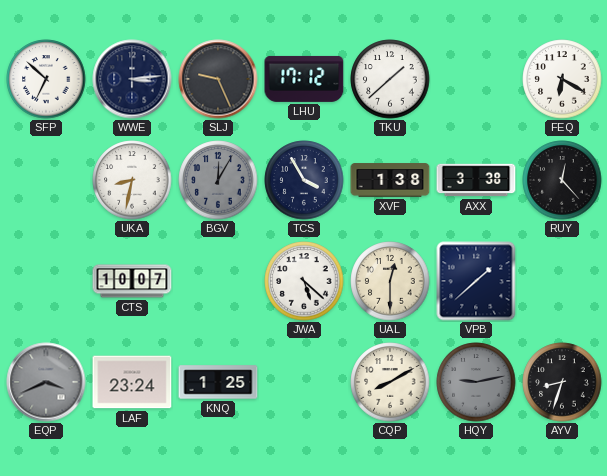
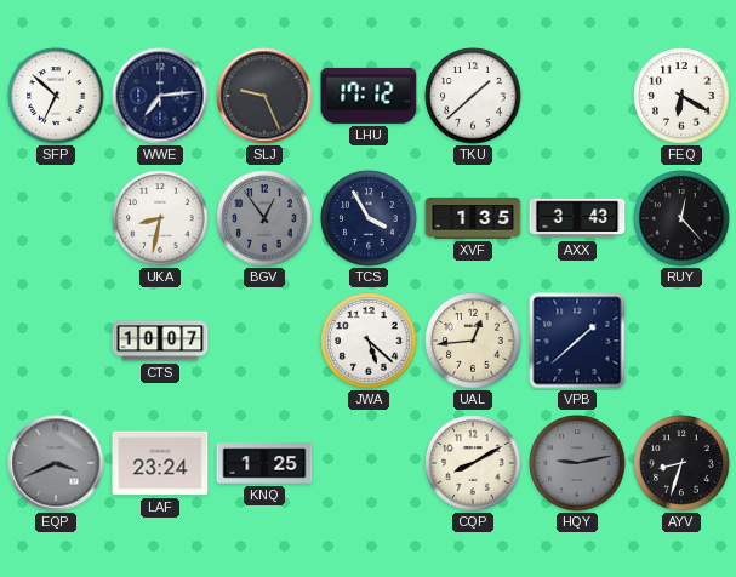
WWE: 3:14 -> 7:14
BGV: 12:05 -> 12:54
XVF: 1:38 -> 1:35
AXX: 3:38 -> 3:43
UAL: 12:30 -> 12:44
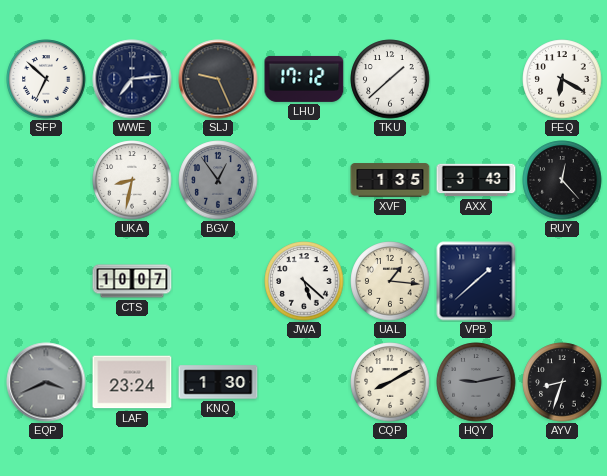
TCS: 3:55 -> none
UAL: 12:44 -> 1:16
KNQ: 1:25 -> 1:30
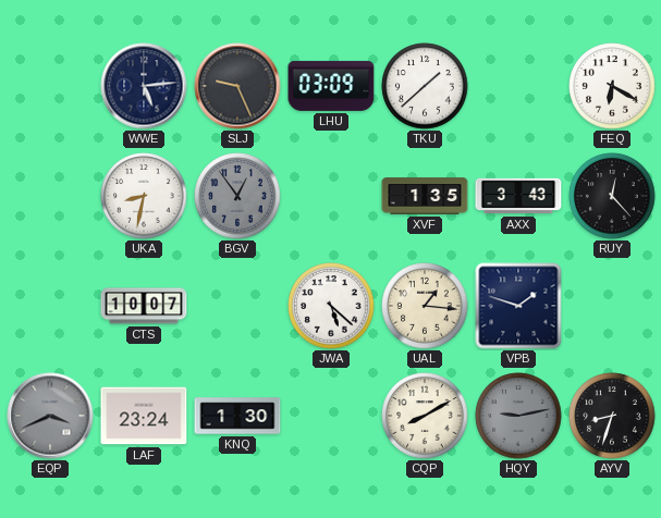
SFP: 6:52 -> none
WWE: 7:14 -> 5:14
LHU: 17:12 -> 03:09
VPB: 1:38 -> 1:48
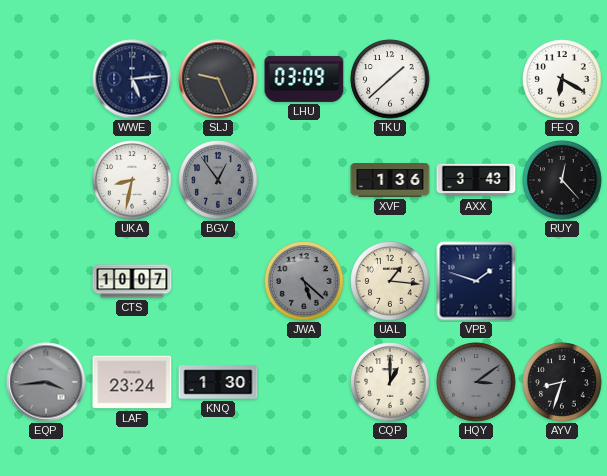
XVF: 1:35 -> 1:36
JWA dial: white -> grey
EQP: 3:41 -> 3:44
CQP: 8:10 -> 1:00
HQY: 9:13 -> 3:09
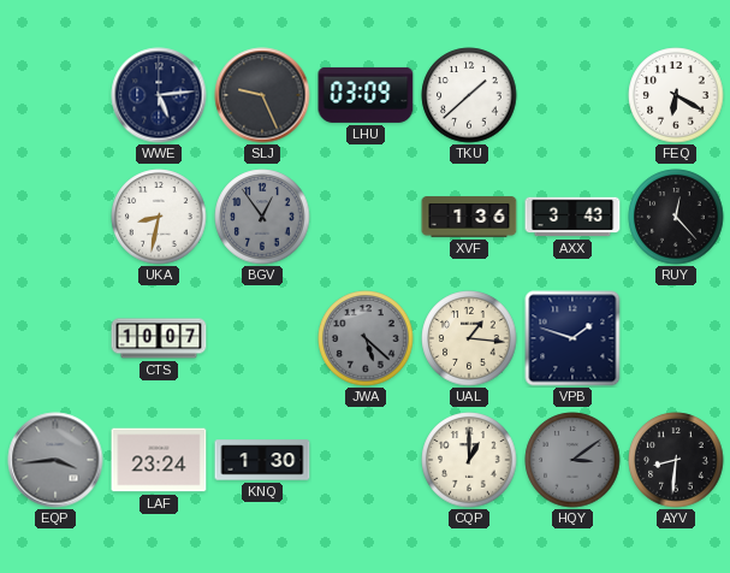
AYV: 8:33 -> 8:31
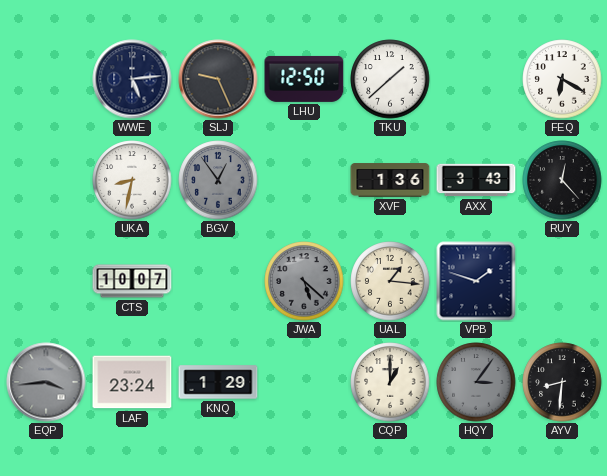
LHU: 03:09 -> 12:50
KNQ: 1:30 -> 1:29
HQY: 3:09 -> 3:06
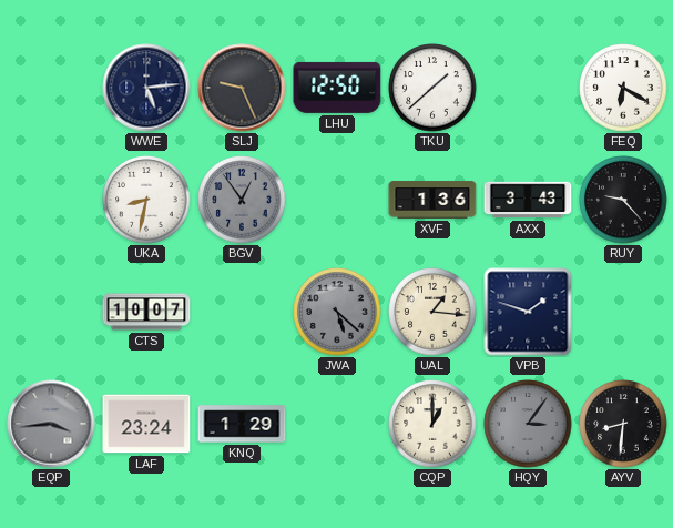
RUY: 12:23 -> 9:23
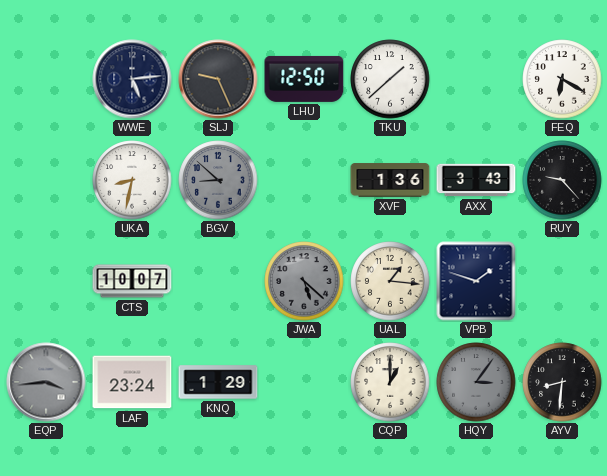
BGV: 12:54 -> 8:52
